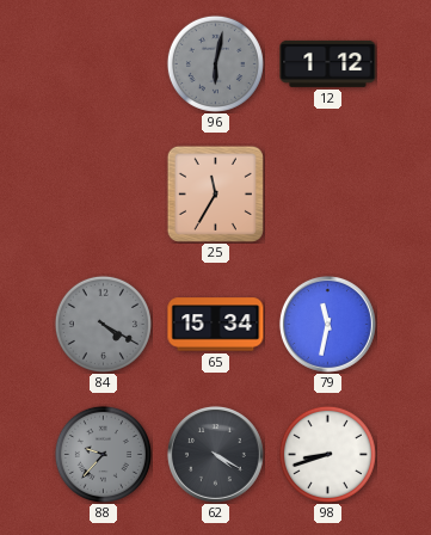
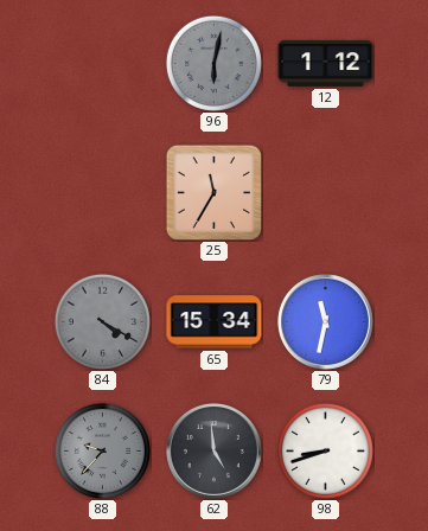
62: 4:20 -> 4:59
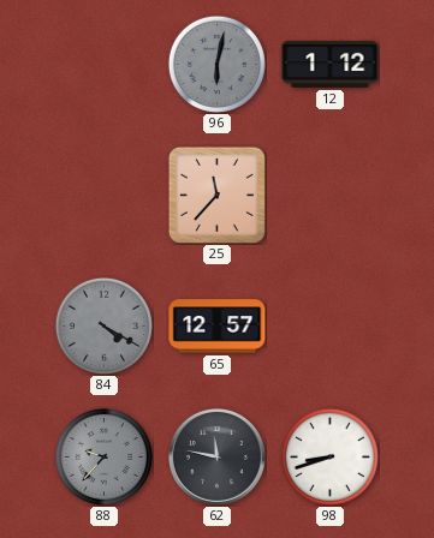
25: 11:35 -> 11:37
65: 15:34 -> 12:57
79: 11:32 -> none
62: 4:59 -> 11:47
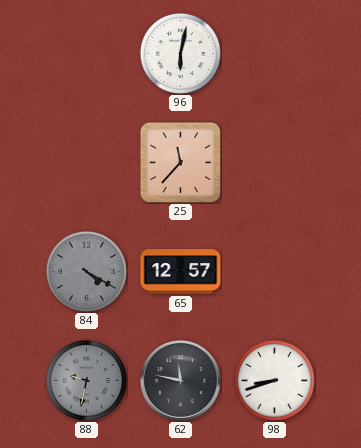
96 dial: grey -> white
12: 1:12 -> none
88: 9:37 -> 9:32
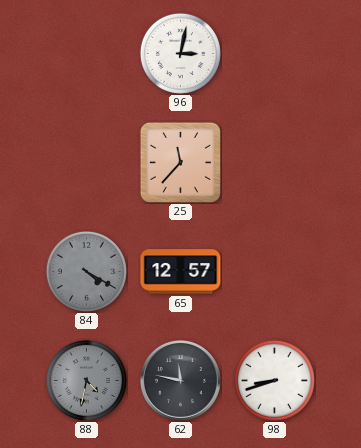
96: 6:02 -> 3:02
88: 9:32 -> 4:32
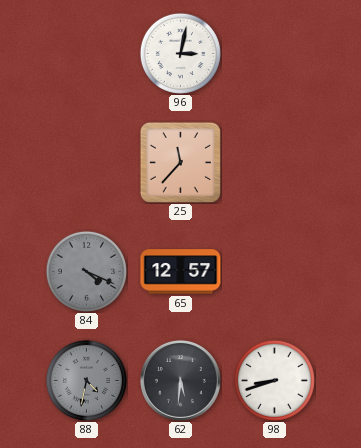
84: 4:20 -> 4:19
62: 11:47 -> 5:31
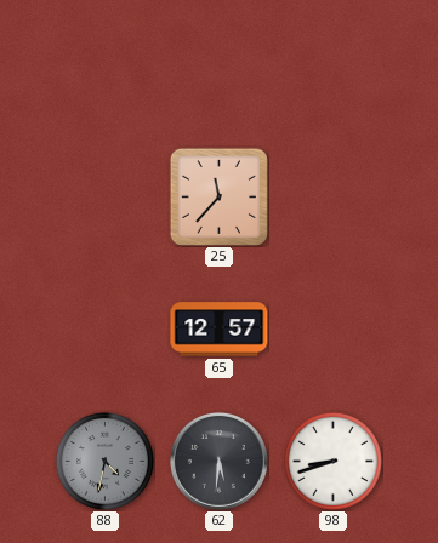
96: 3:02 -> none
84: 4:19 -> none
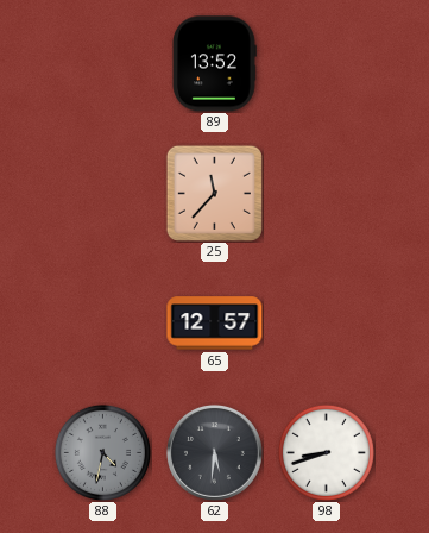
89: none -> 13:52
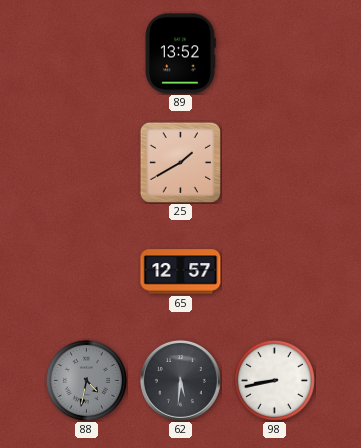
25: 11:37 -> 1:40
98: 8:42 -> 8:43
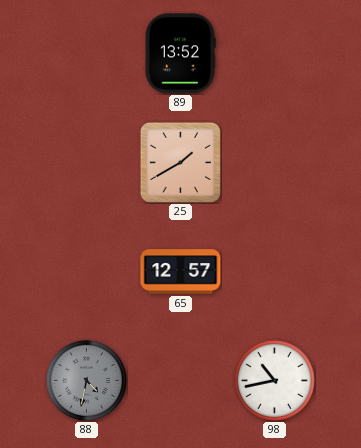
62: 5:31 -> none
98: 8:43 -> 10:43
